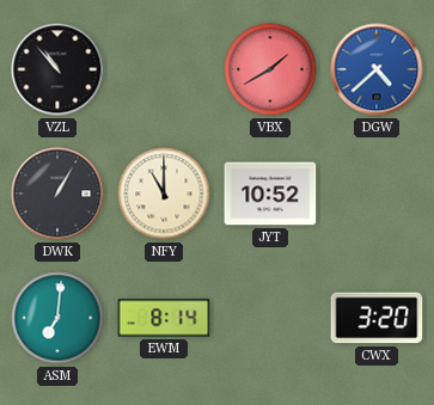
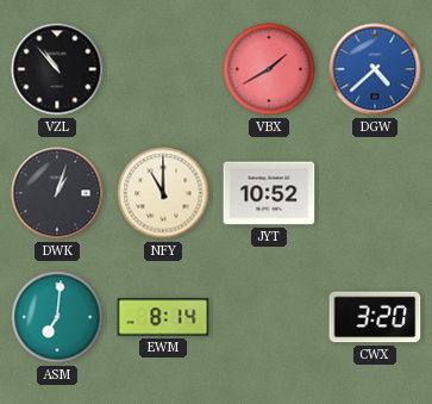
DWK: 1:05 -> 1:03
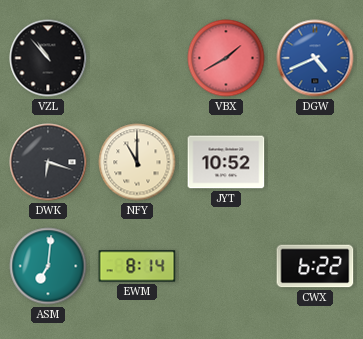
DGW: 4:38 -> 4:41
DWK: 1:03 -> 6:18
CWX: 3:20 -> 6:22
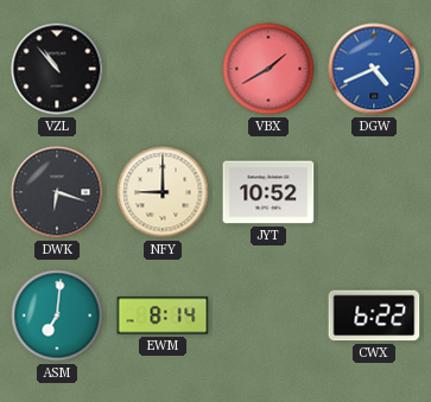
NFY: 11:00 -> 9:00
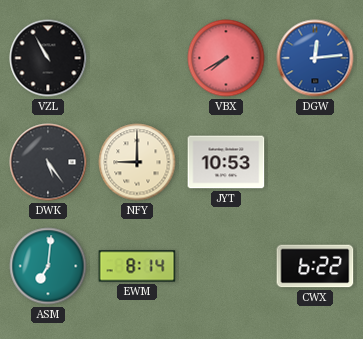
VZL: 10:53 -> 10:55
VBX: 1:40 -> 7:40
DGW: 4:41 -> 12:14
DWK: 6:18 -> 5:24
JYT: 10:52 -> 10:53
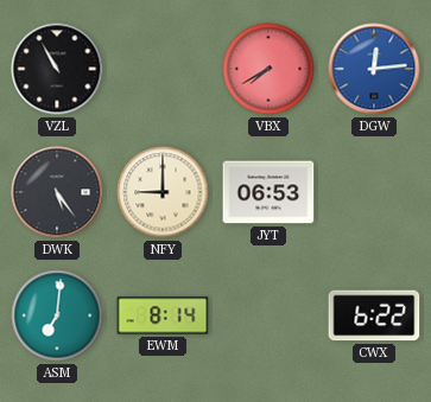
JYT: 10:53 -> 06:53
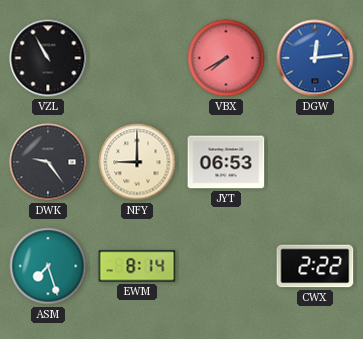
DWK: 5:24 -> 9:24
ASM: 7:01 -> 7:27
CWX: 6:22 -> 2:22
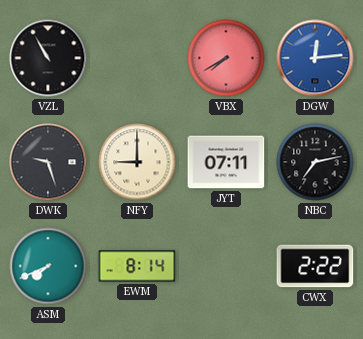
DWK: 9:24 -> 9:27
JYT: 06:53 -> 07:11
NBC: none -> 7:13
ASM: 7:27 -> 7:41
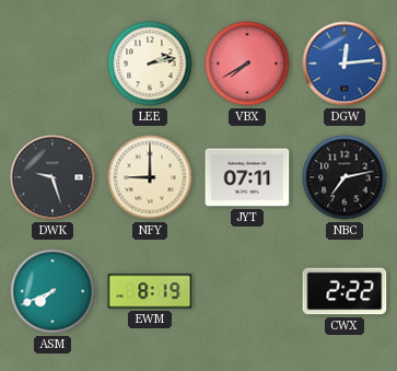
VZL: 10:55 -> none
LEE: none -> 2:13
EWM: 8:14 -> 8:19
